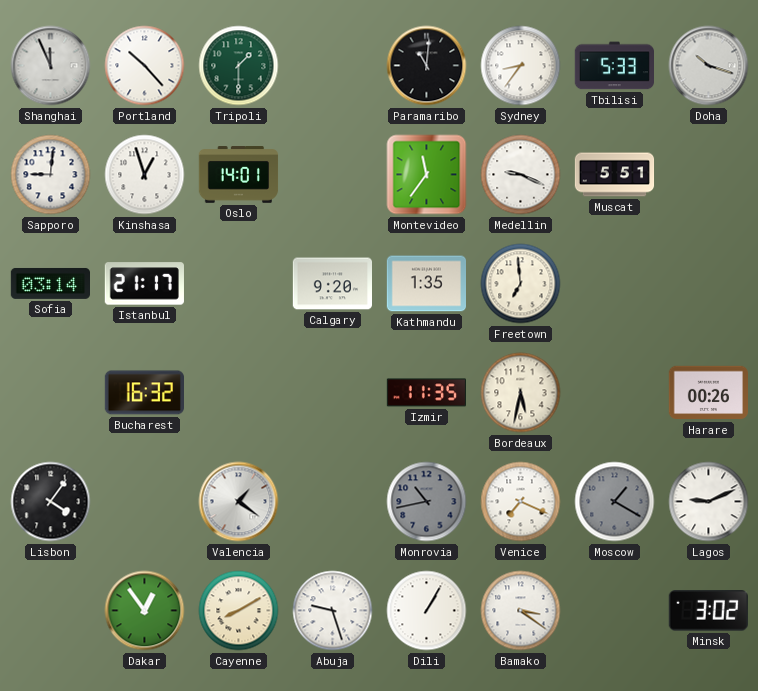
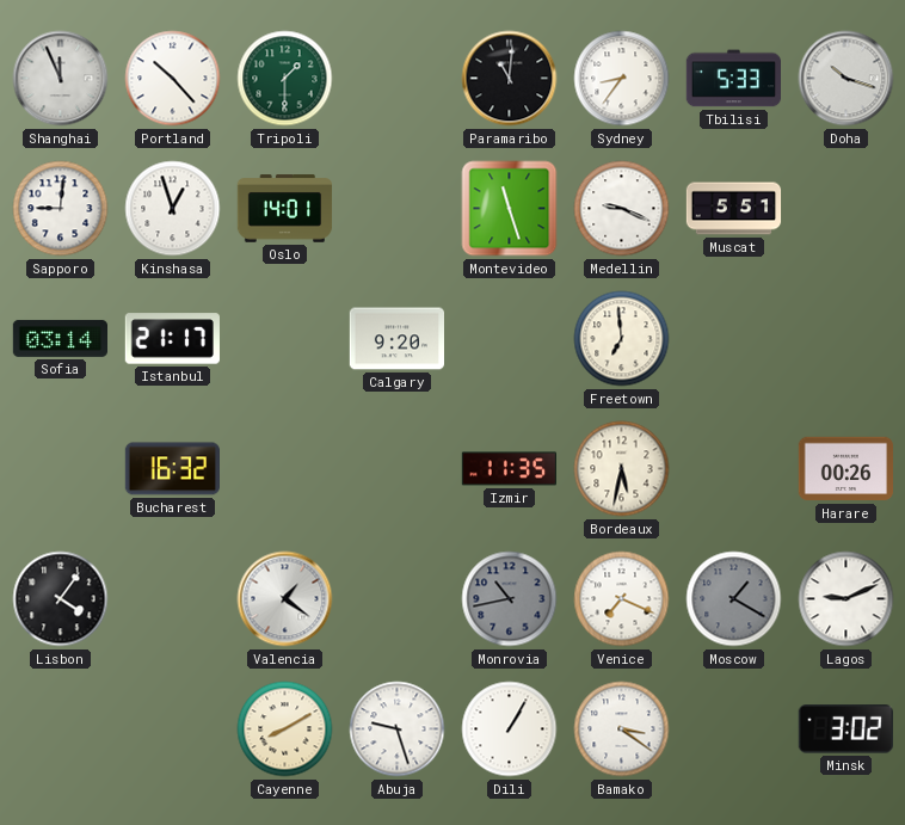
Montevideo: 11:36 -> 11:27
Kathmandu: 1:35 -> none
Dakar: 12:54 -> none
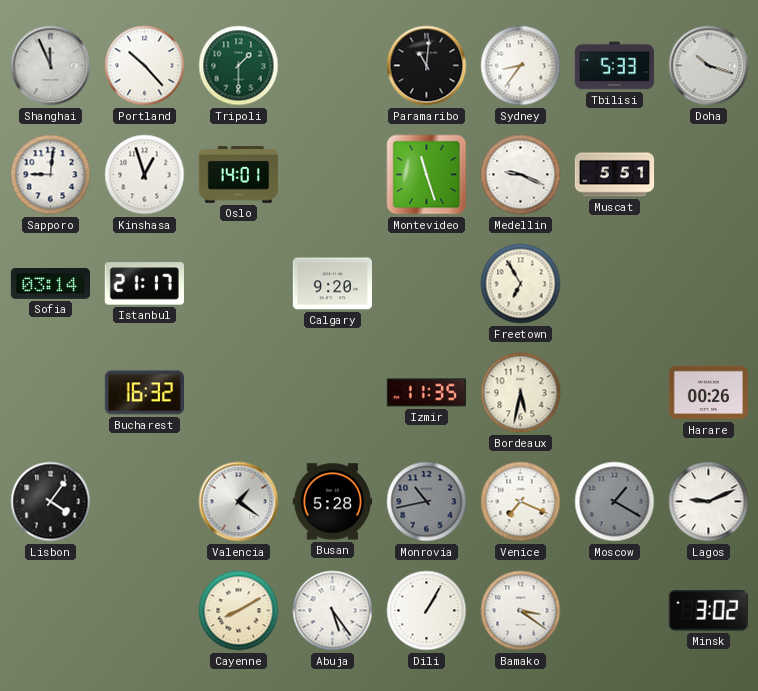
Freetown: 6:59 -> 6:55
Busan: none -> 5:28
Abuja: 9:27 -> 5:24
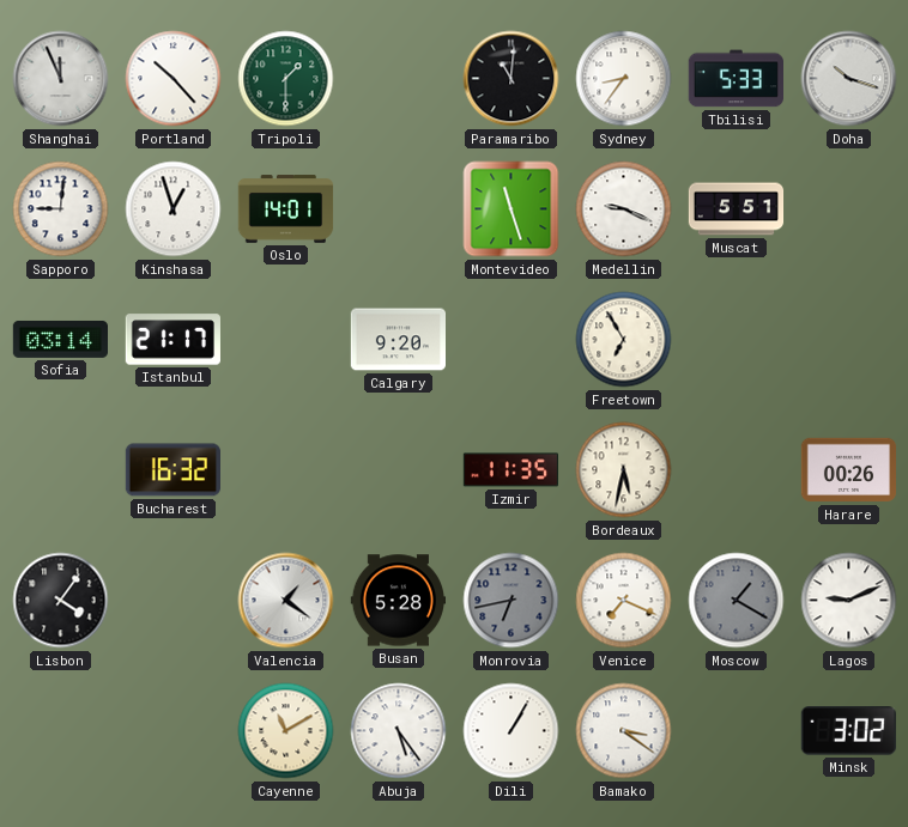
Monrovia: 10:43 -> 6:43
Cayenne: 8:10 -> 11:10
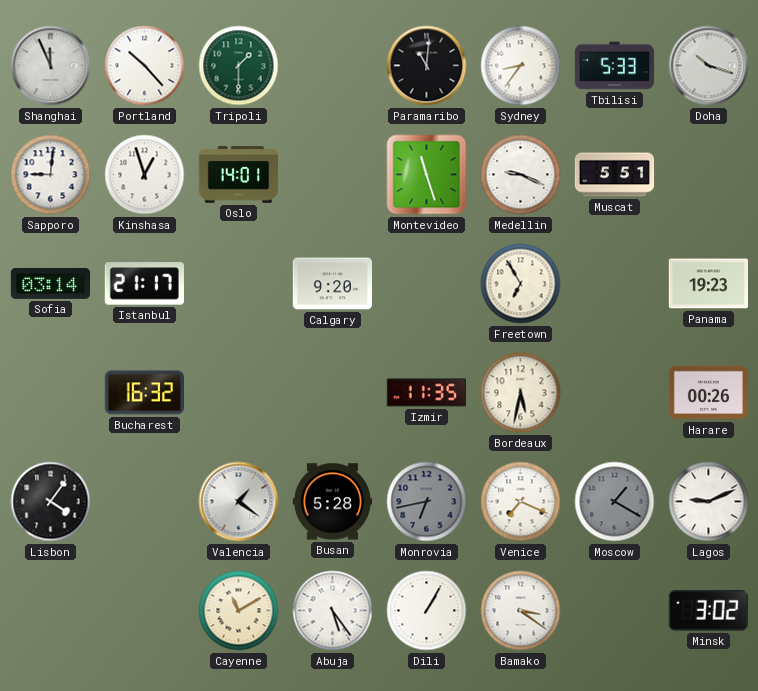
Panama: none -> 19:23
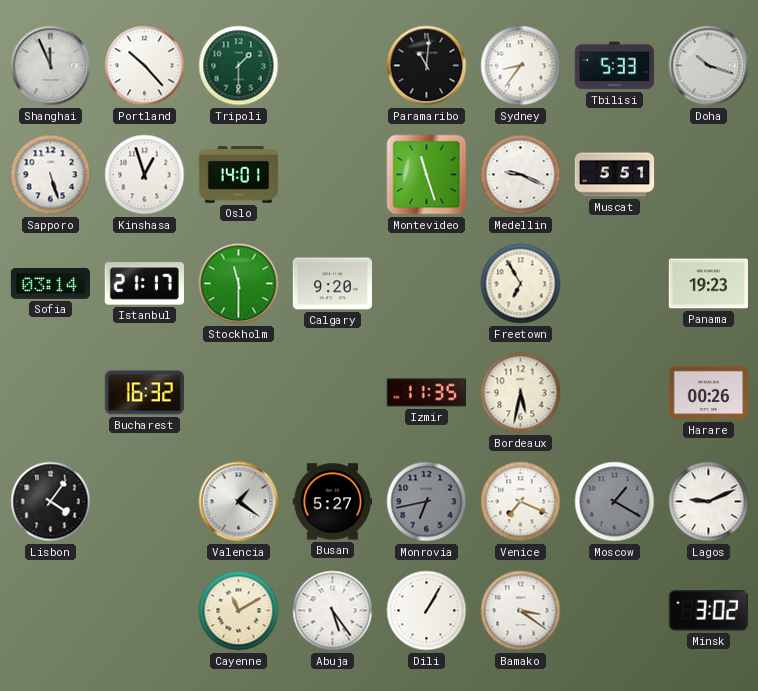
Sapporo: 9:01 -> 5:27
Stockholm: none -> 11:30
Busan: 5:28 -> 5:27
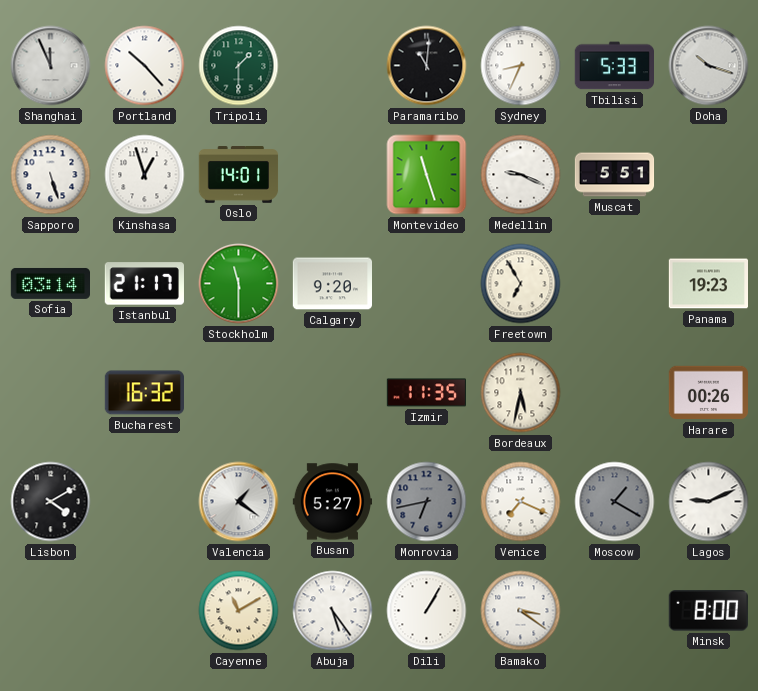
Sydney: 8:36 -> 8:34
Lisbon: 4:06 -> 4:10
Minsk: 3:02 -> 8:00
